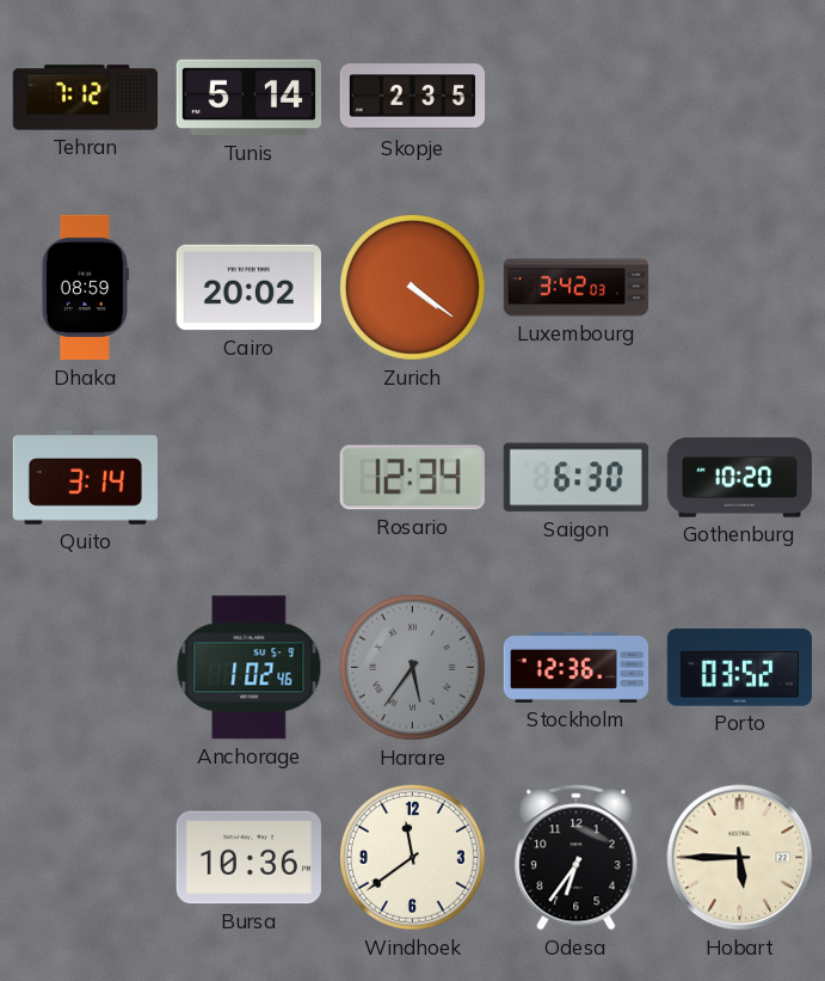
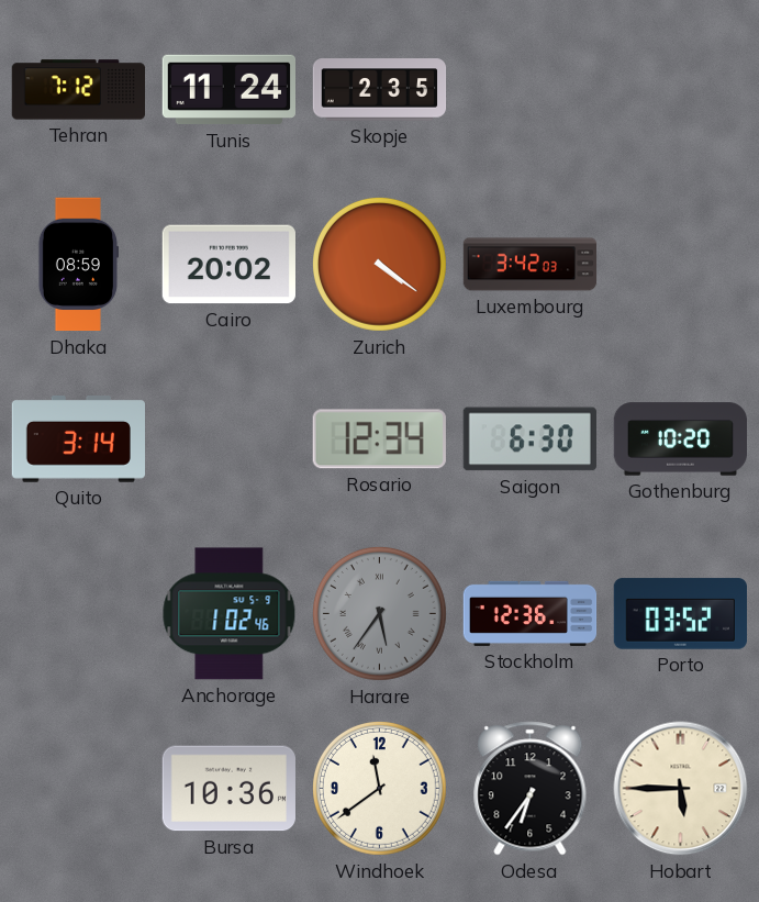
Tunis: 5:14 -> 11:24
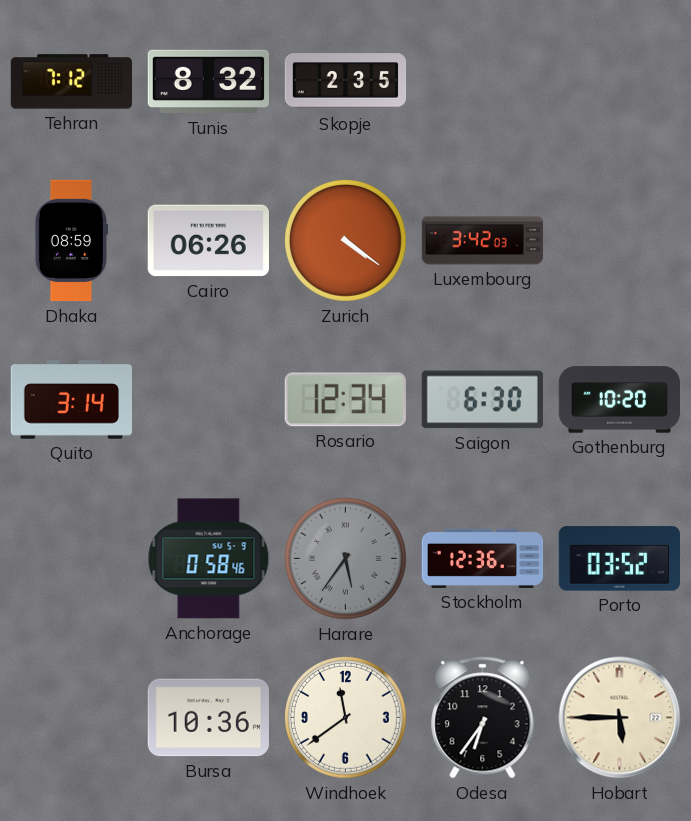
Tunis: 11:24 -> 8:32
Cairo: 20:02 -> 06:26
Anchorage: 1:02 -> 0:58
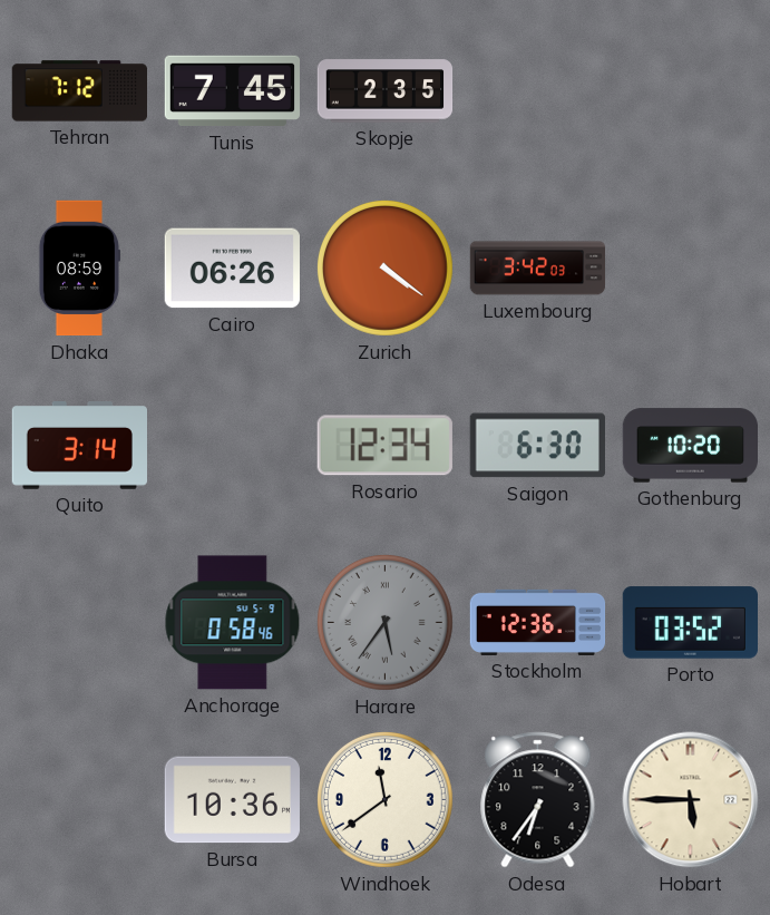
Tunis: 8:32 -> 7:45
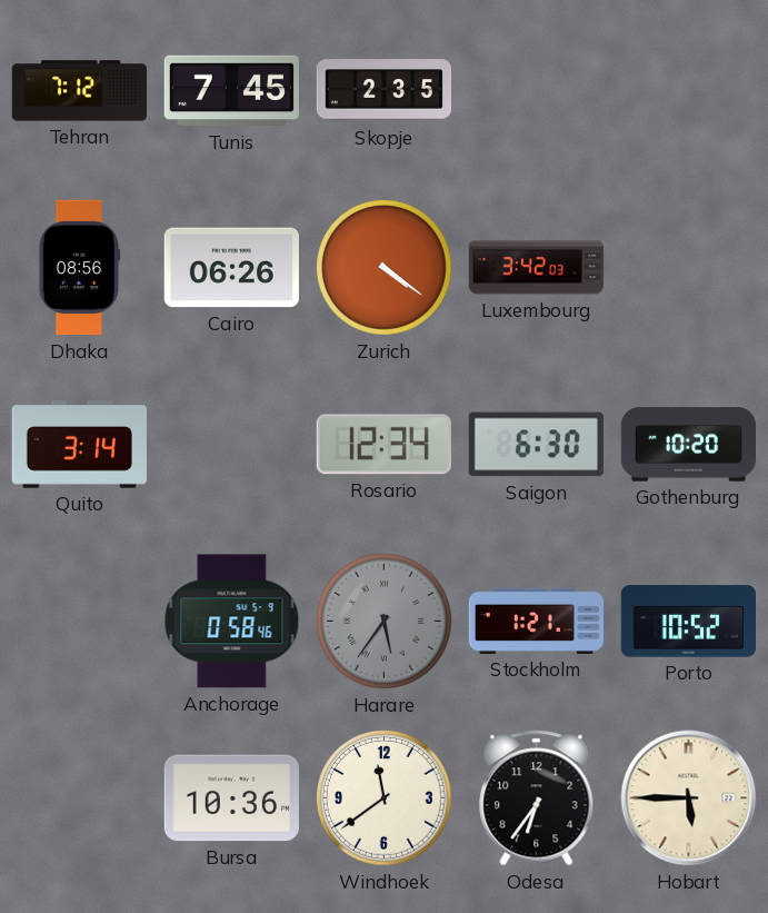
Dhaka: 08:59 -> 08:56
Stockholm: 12:36 -> 1:21
Porto: 03:52 -> 10:52
